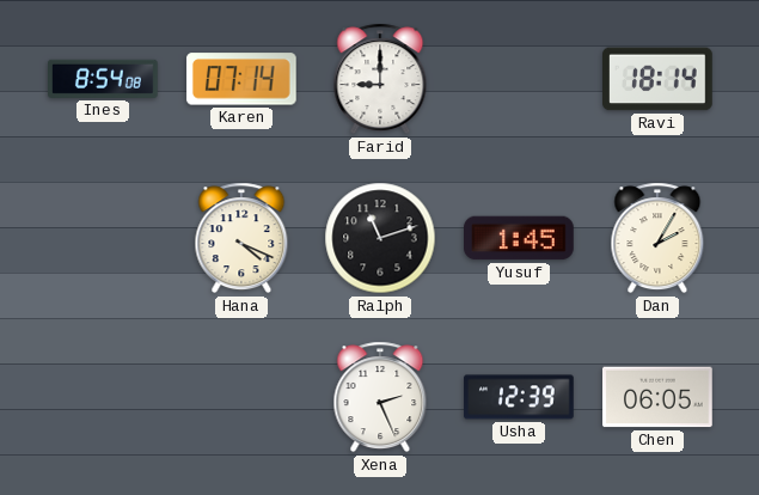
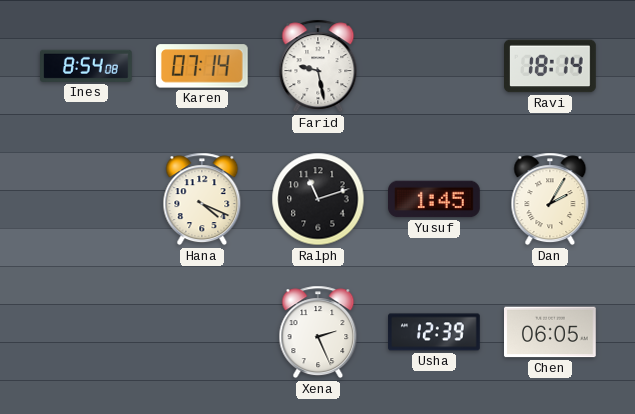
Farid: 9:00 -> 9:28
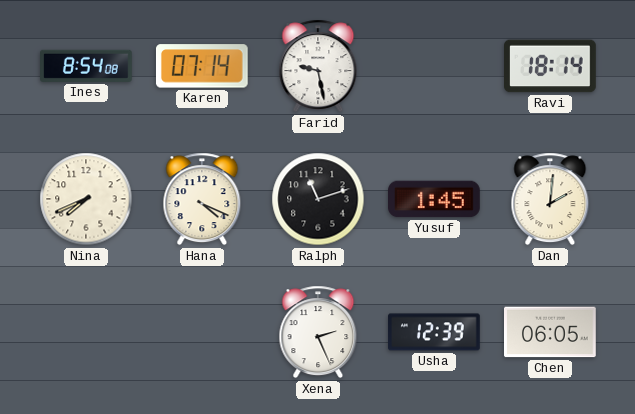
Nina: none -> 7:41
Dan: 2:05 -> 2:01
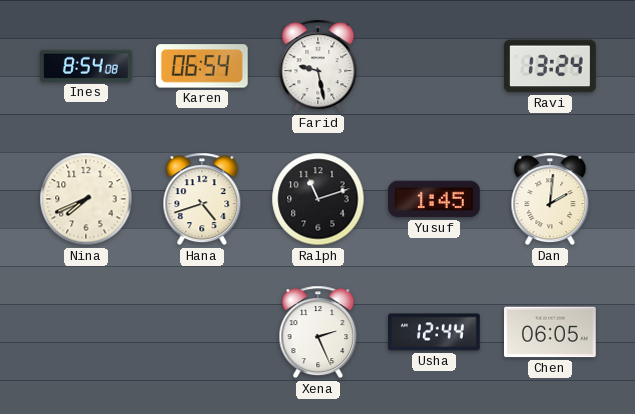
Karen: 07:14 -> 06:54
Ravi: 18:14 -> 13:24
Hana: 4:19 -> 4:42
Usha: 12:39 -> 12:44
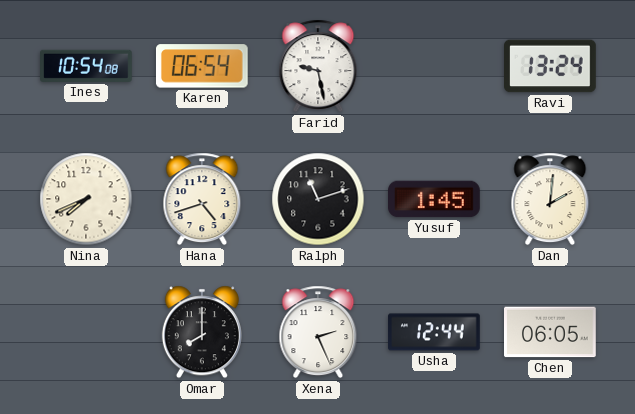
Ines: 8:54 -> 10:54
Omar: none -> 8:00
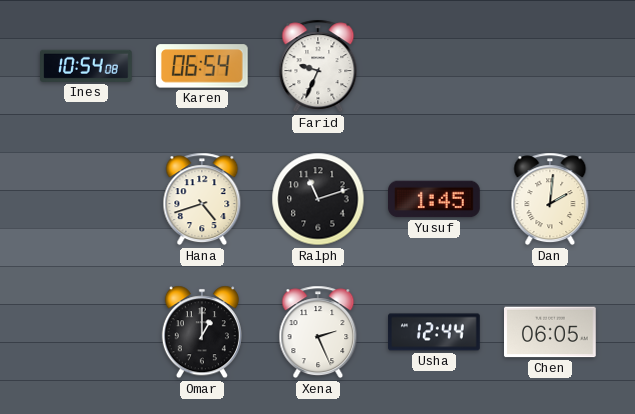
Farid: 9:28 -> 9:34
Ravi: 13:24 -> none
Nina: 7:41 -> none
Omar: 8:00 -> 1:00
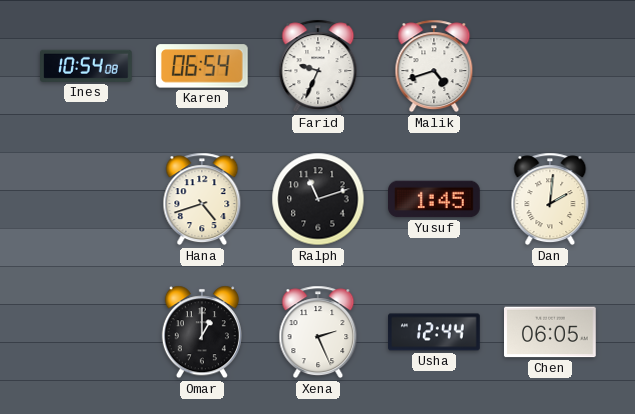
Malik: none -> 4:42
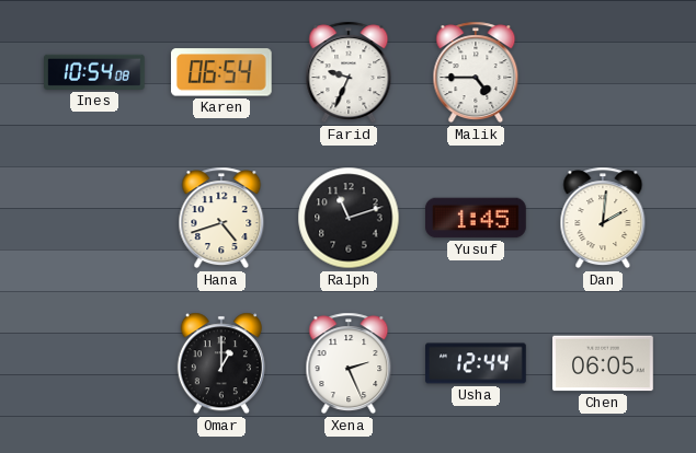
Malik: 4:42 -> 4:45
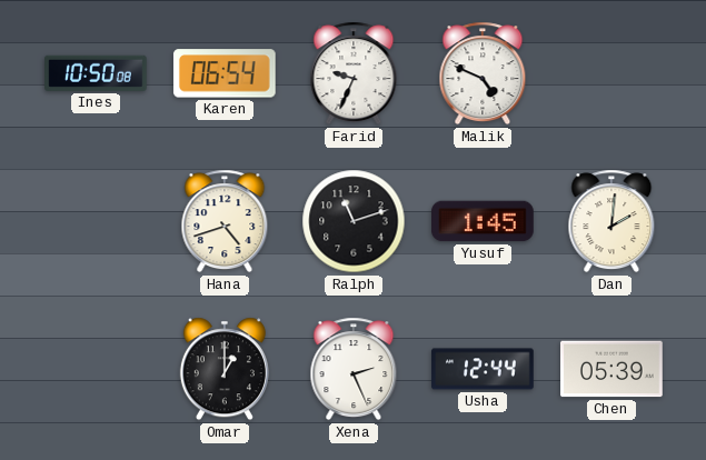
Ines: 10:54 -> 10:50
Malik: 4:45 -> 4:49
Chen: 06:05 -> 05:39
